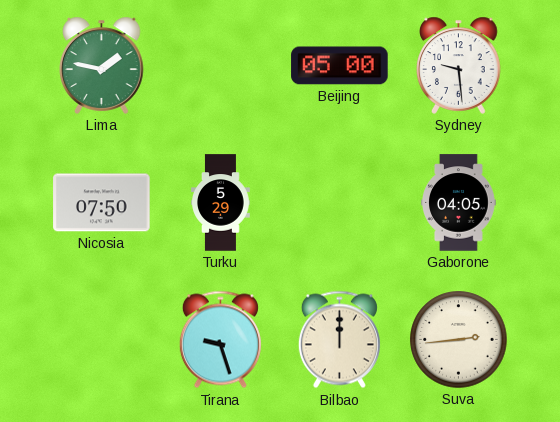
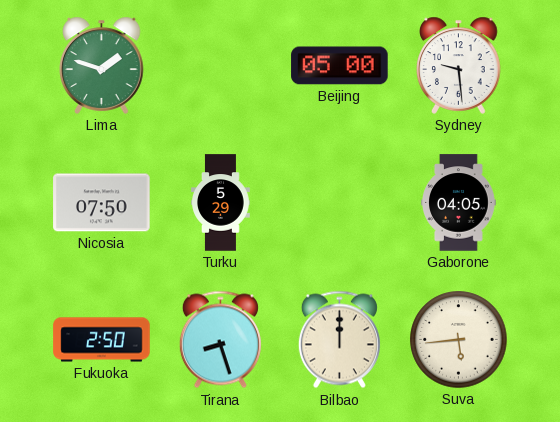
Lima: 1:47 -> 1:48
Fukuoka: none -> 2:50
Tirana: 9:27 -> 8:27
Suva: 2:44 -> 5:44
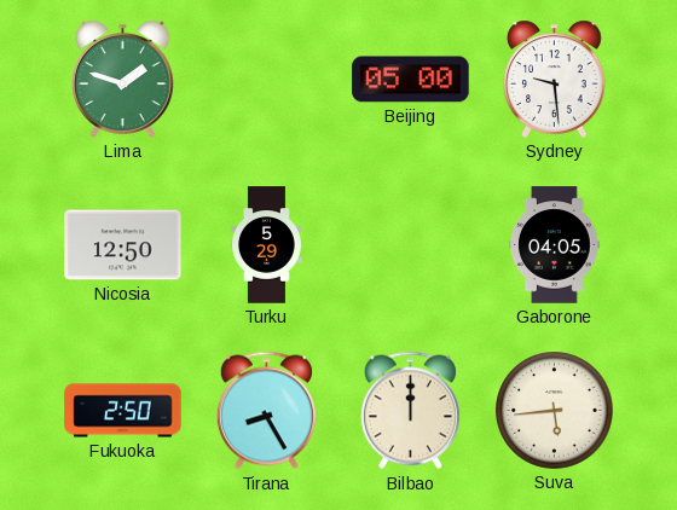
Nicosia: 07:50 -> 12:50
Tirana: 8:27 -> 8:25
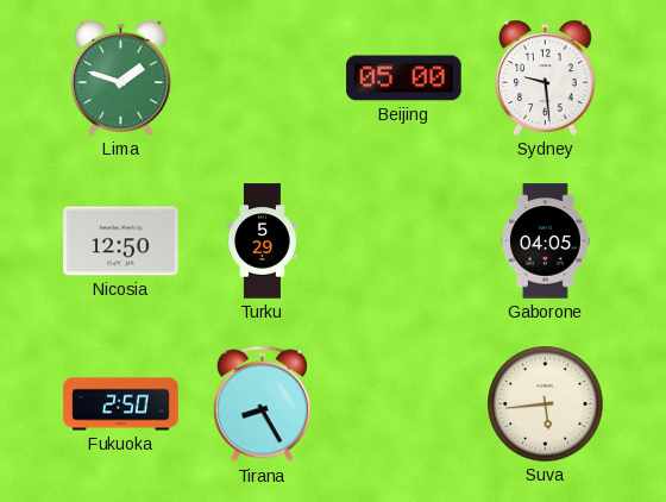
Bilbao: 12:00 -> none
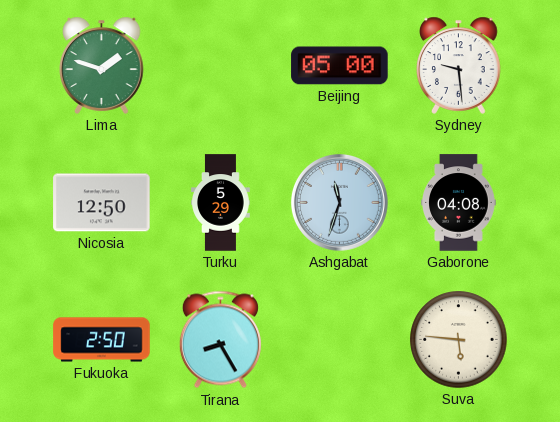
Ashgabat: none -> 11:33
Gaborone: 04:05 -> 04:08
Suva: 5:44 -> 5:46
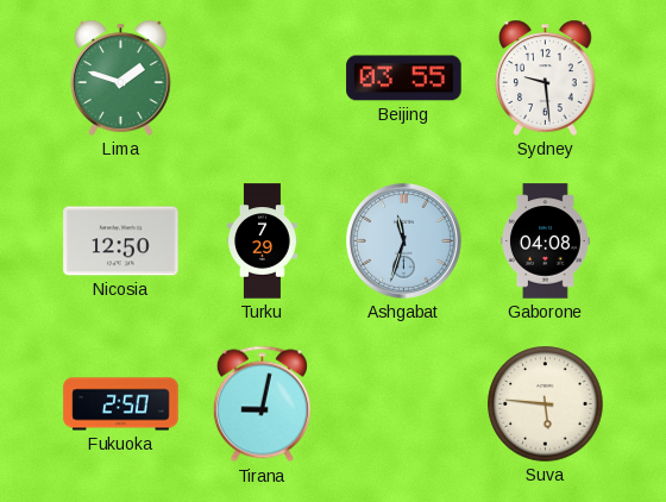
Beijing: 05:00 -> 03:55
Turku: 5:29 -> 7:29
Tirana: 8:25 -> 9:02
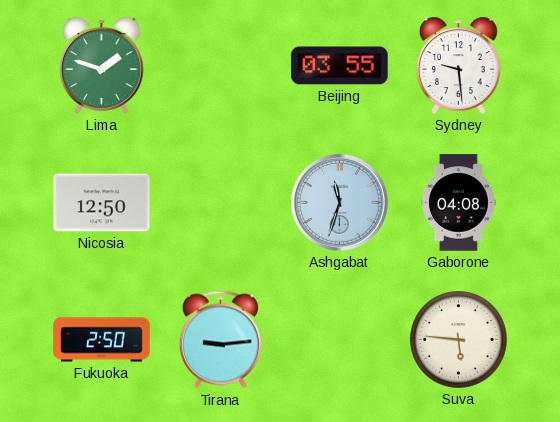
Turku: 7:29 -> none
Tirana: 9:02 -> 9:14
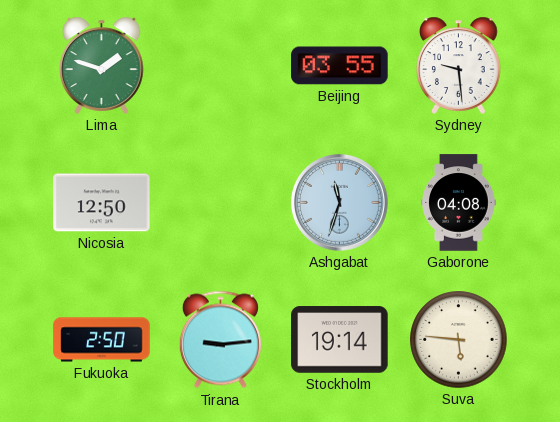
Stockholm: none -> 19:14
